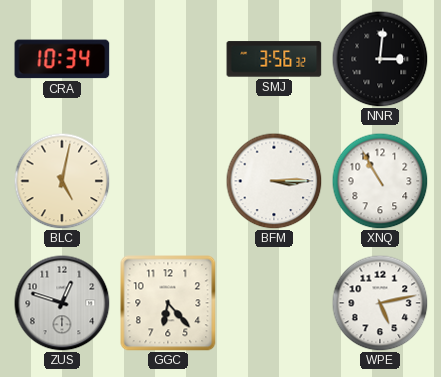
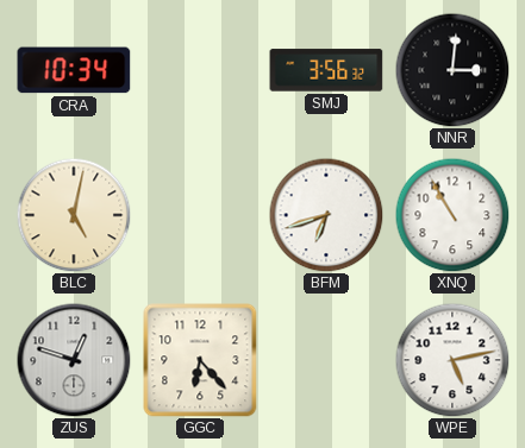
BFM: 3:15 -> 6:42
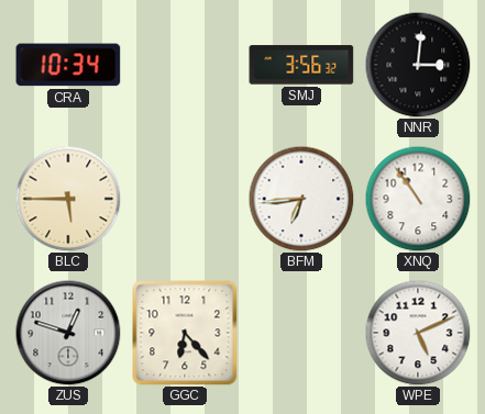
BLC: 5:02 -> 5:45
BFM: 6:42 -> 6:44
XNQ: 10:55 -> 10:54
WPE: 5:13 -> 5:11
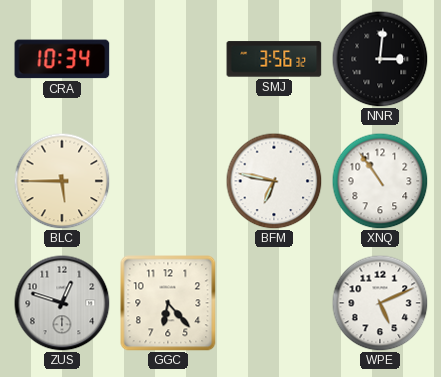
BFM: 6:44 -> 6:47
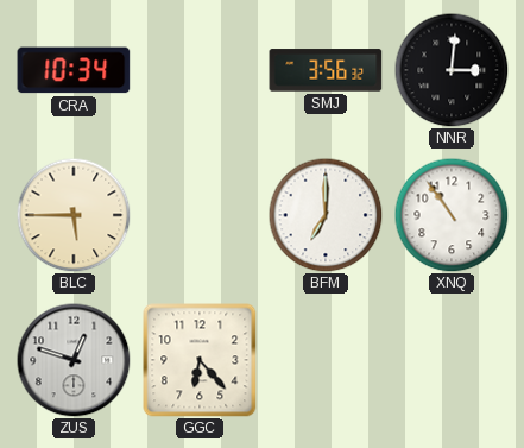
BFM: 6:47 -> 7:00
WPE: 5:11 -> none
